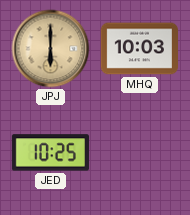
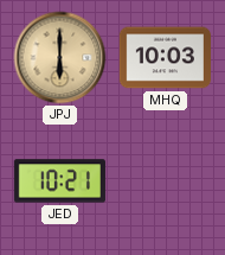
JED: 10:25 -> 10:21
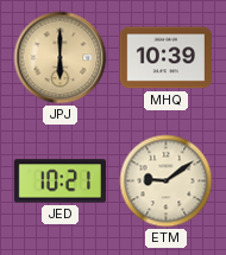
MHQ: 10:03 -> 10:39
ETM: none -> 9:09
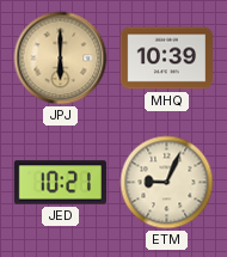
ETM: 9:09 -> 9:04
